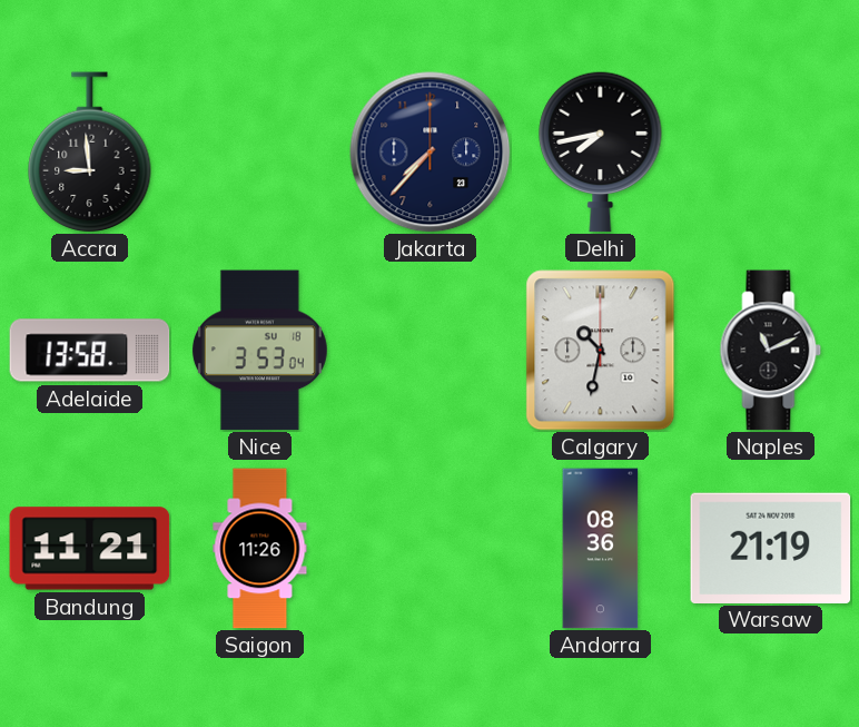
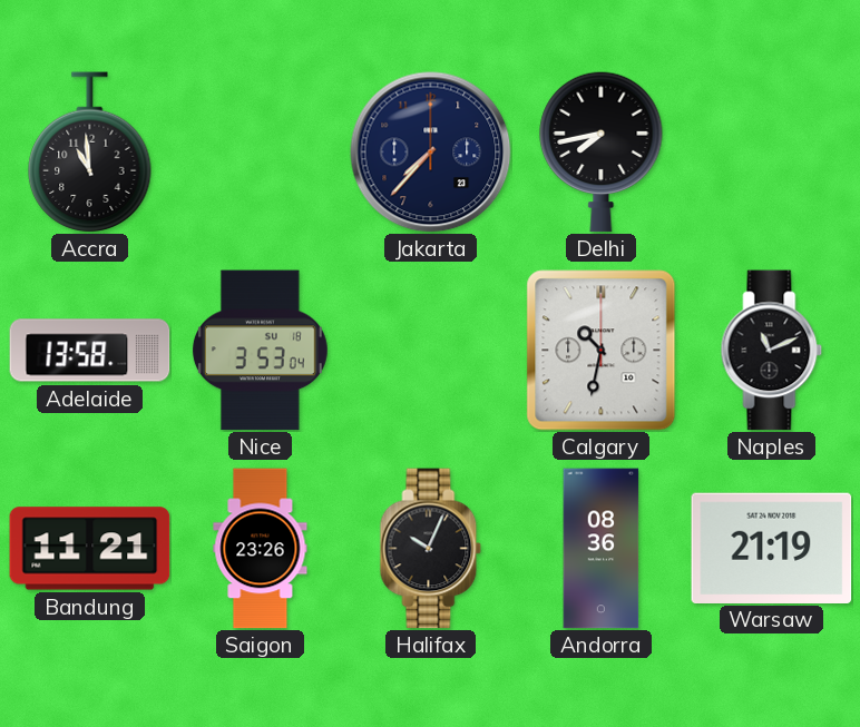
Accra: 8:59 -> 10:59
Saigon: 11:26 -> 23:26
Halifax: none -> 10:04
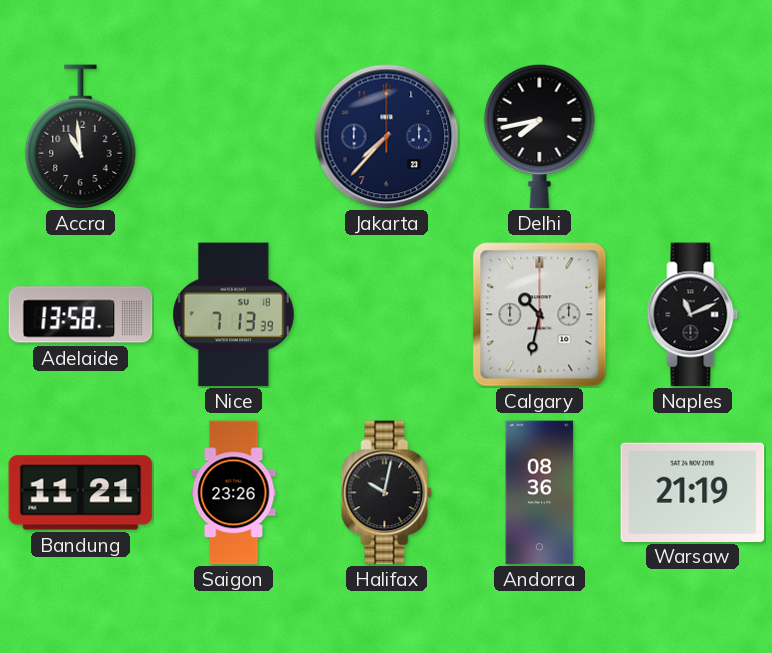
Nice: 3:53 -> 7:13
Halifax: 10:04 -> 10:02
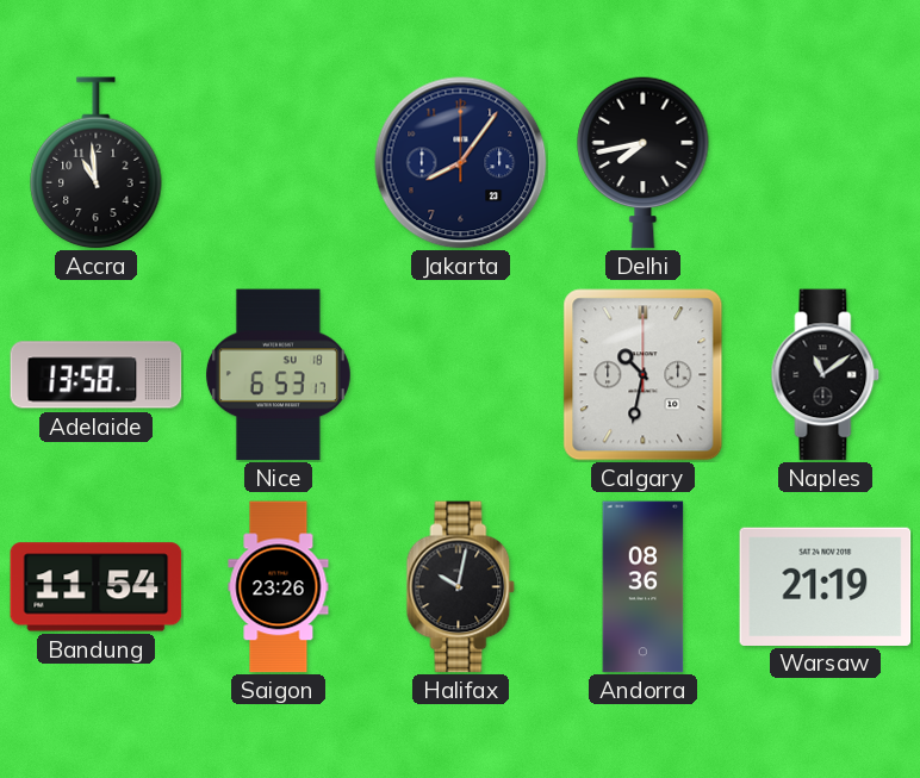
Jakarta: 7:37 -> 8:06
Nice: 7:13 -> 6:53
Naples: 11:11 -> 11:09
Bandung: 11:21 -> 11:54
